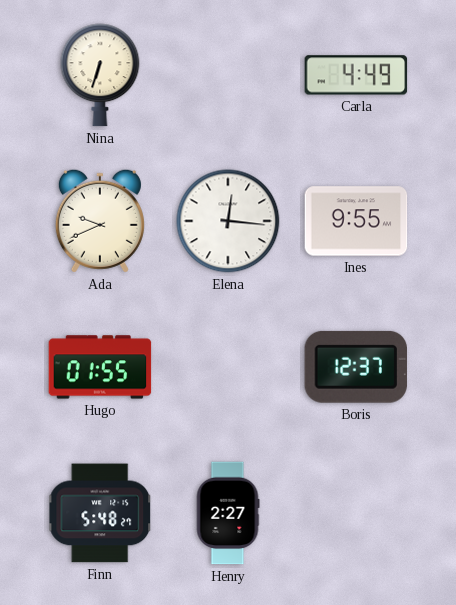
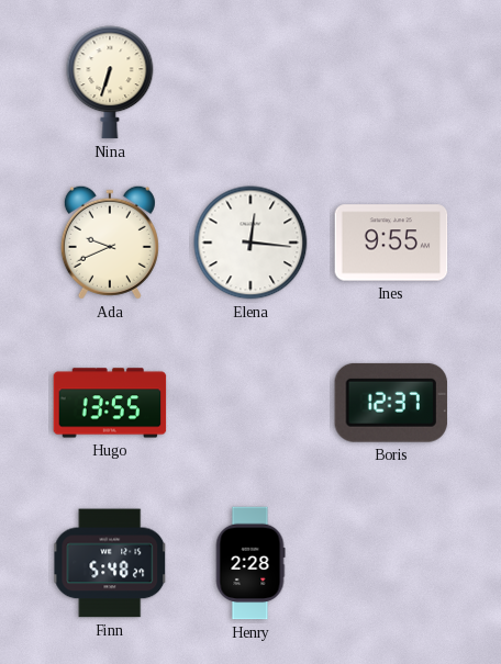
Carla: 4:49 -> none
Hugo: 01:55 -> 13:55
Henry: 2:27 -> 2:28
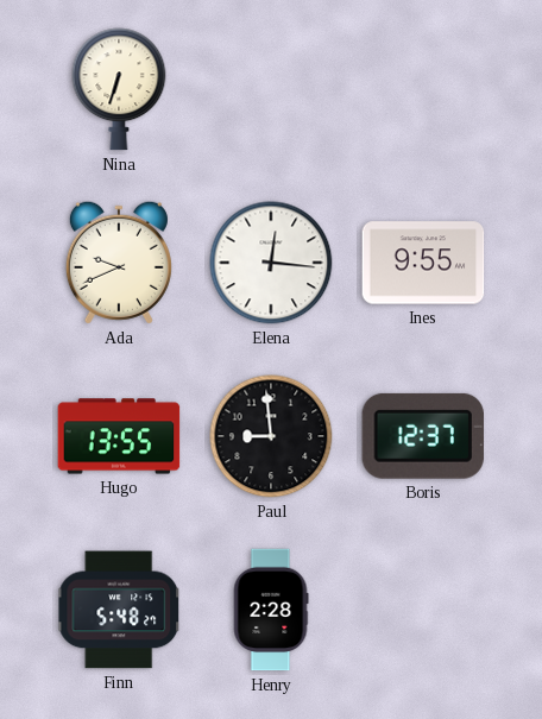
Paul: none -> 8:59
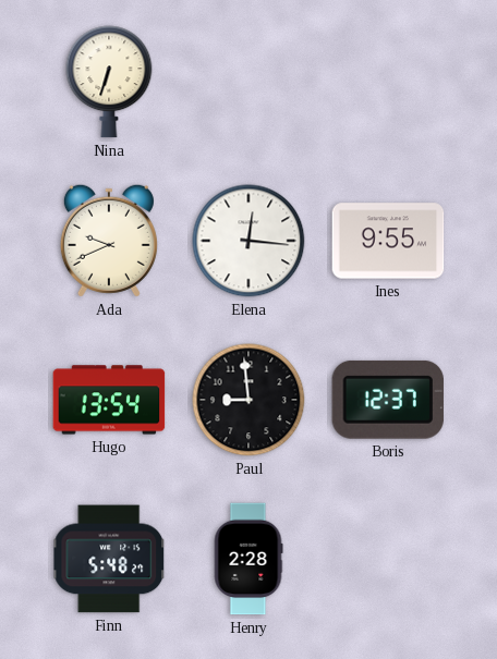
Hugo: 13:55 -> 13:54
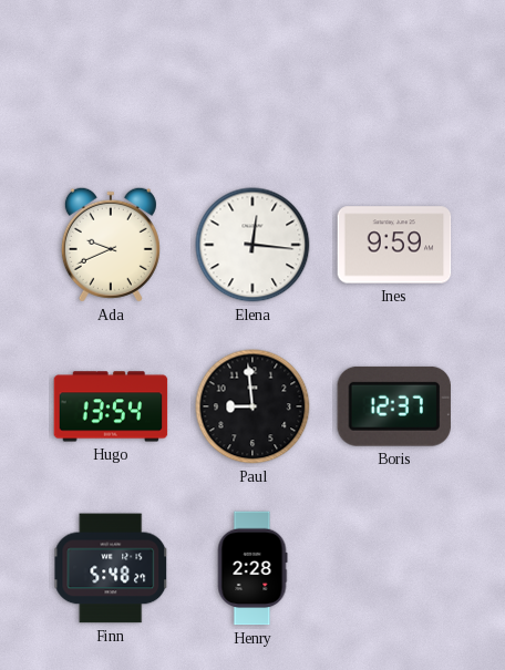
Nina: 6:33 -> none
Ines: 9:55 -> 9:59
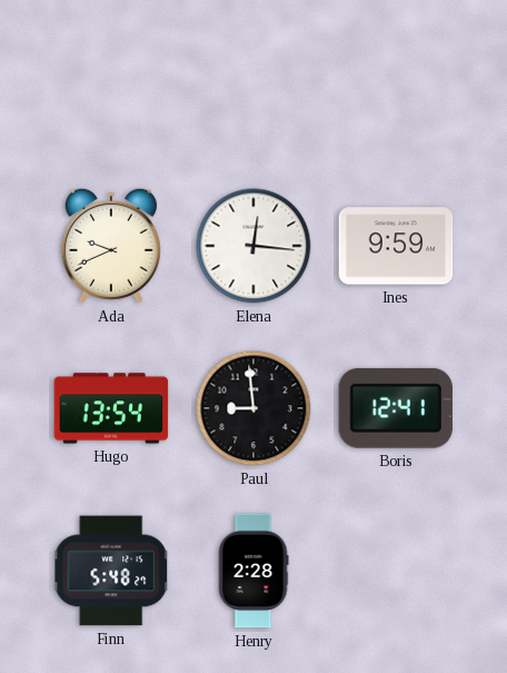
Boris: 12:37 -> 12:41
